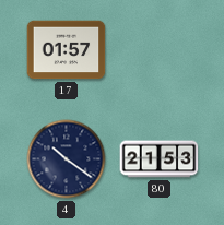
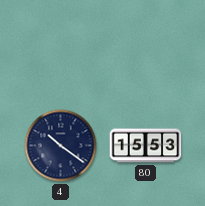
17: 01:57 -> none
80: 21:53 -> 15:53
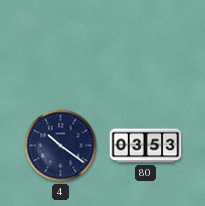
80: 15:53 -> 03:53
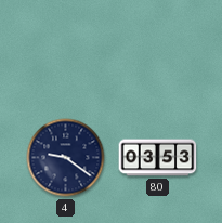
4: 10:21 -> 9:21
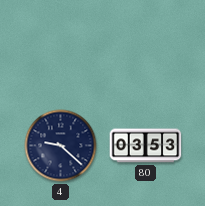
4: 9:21 -> 9:22
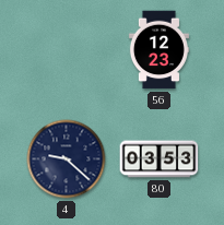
56: none -> 12:23
